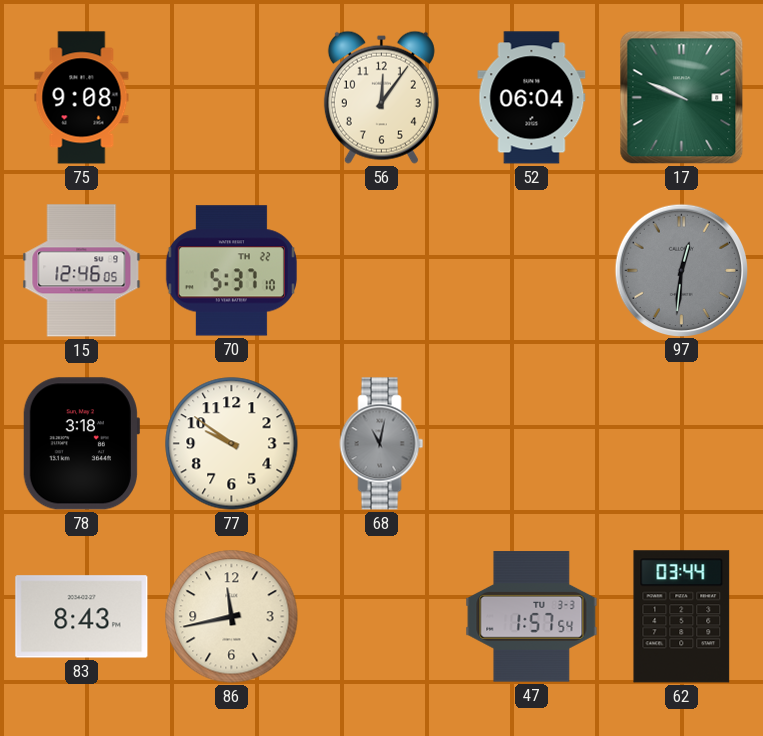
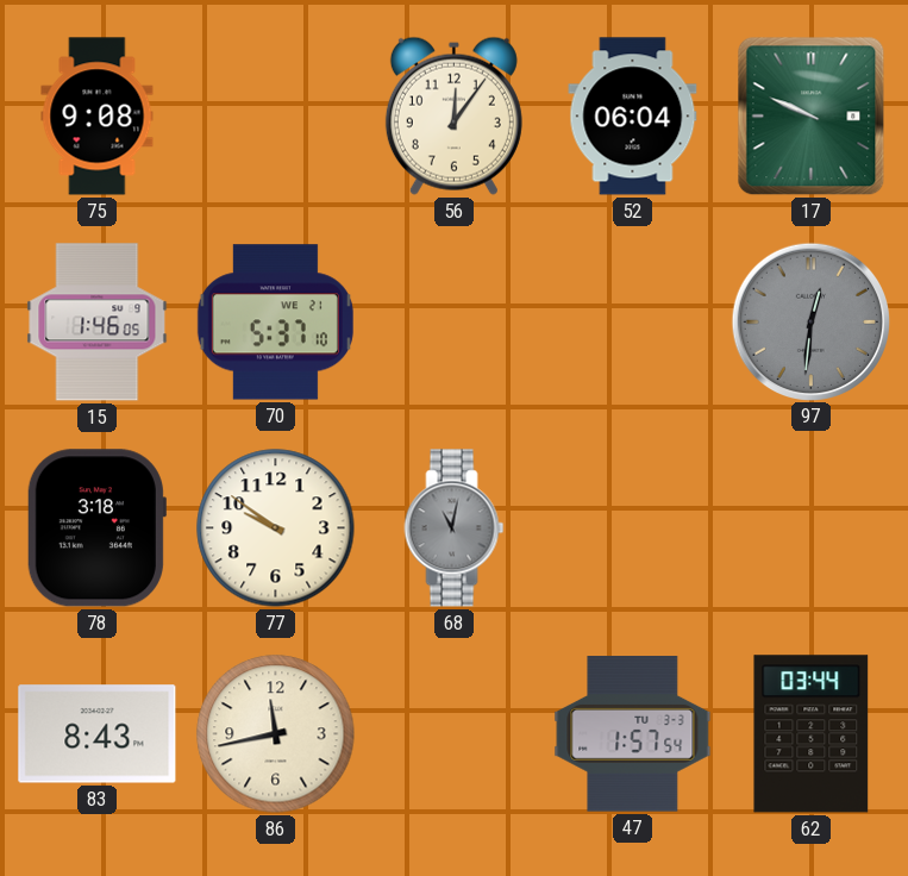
15: 12:46 -> 1:46
70 date: TH 22 -> WE 21
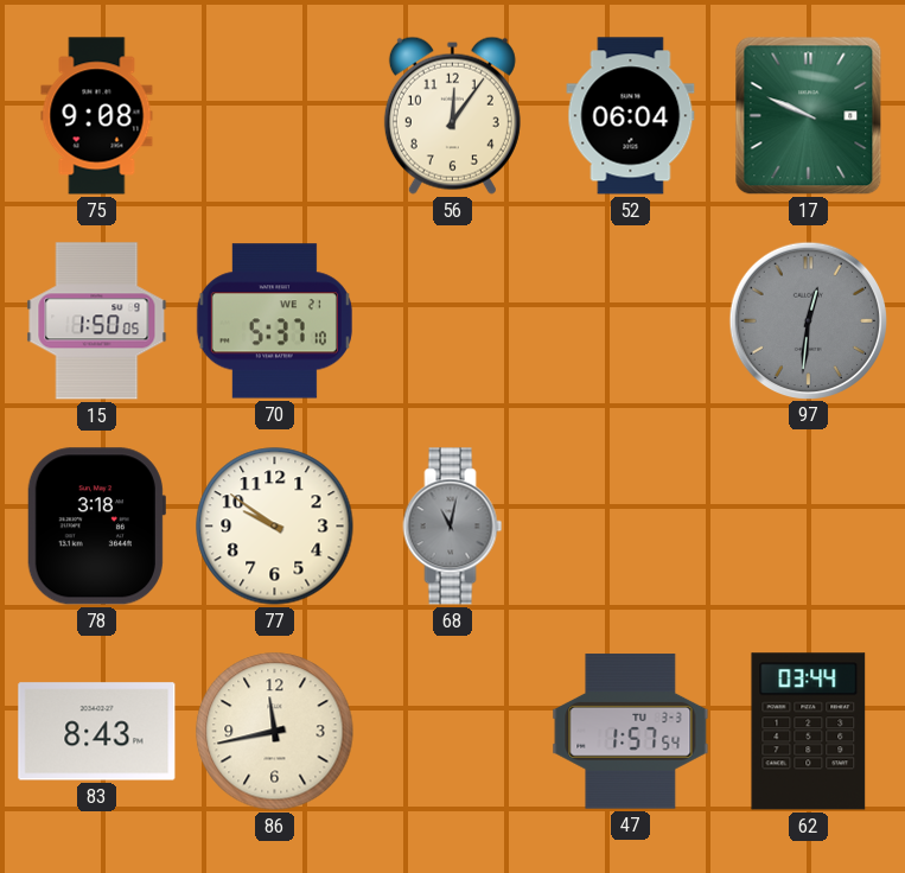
15: 1:46 -> 1:50
